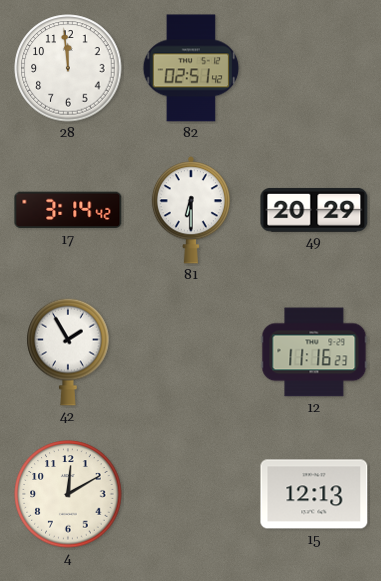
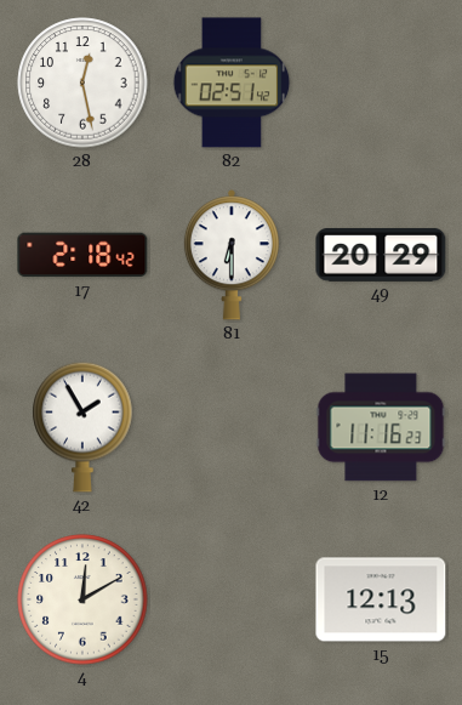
28: 11:59 -> 12:28
17: 3:14 -> 2:18
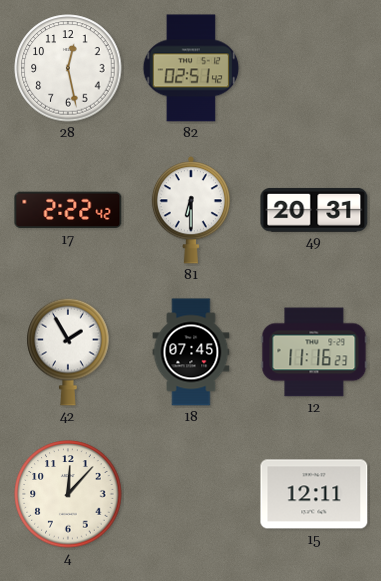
17: 2:18 -> 2:22
49: 20:29 -> 20:31
18: none -> 07:45
4: 12:10 -> 12:07
15: 12:13 -> 12:11
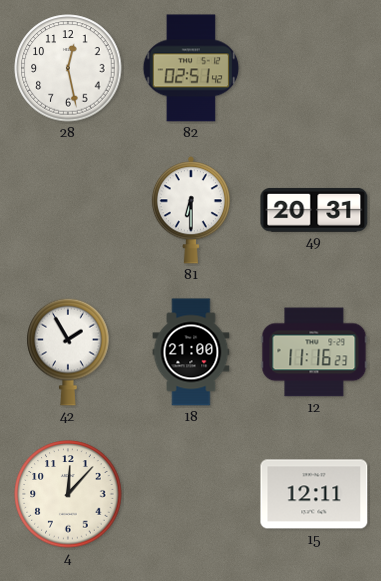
17: 2:22 -> none
18: 07:45 -> 21:00
